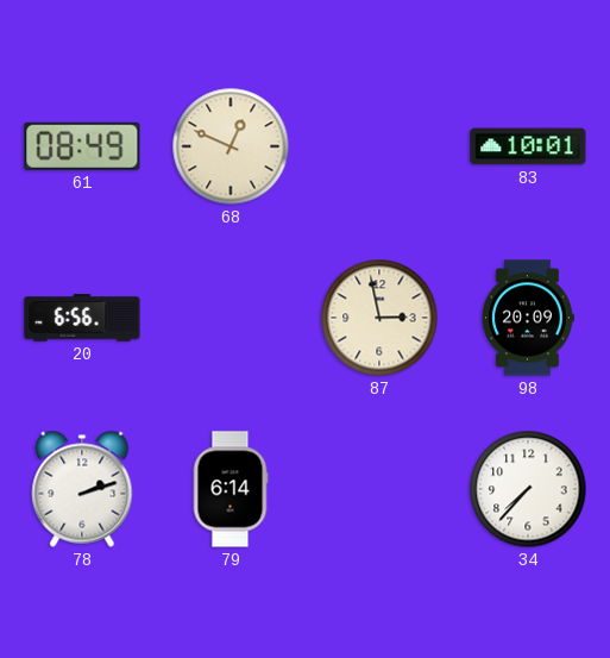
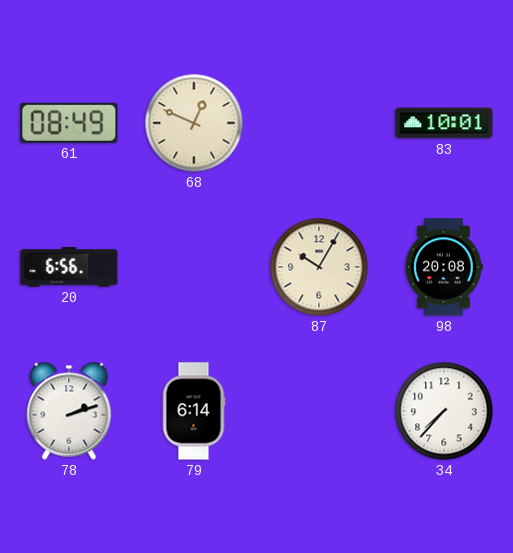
87: 2:58 -> 10:05
98: 20:09 -> 20:08
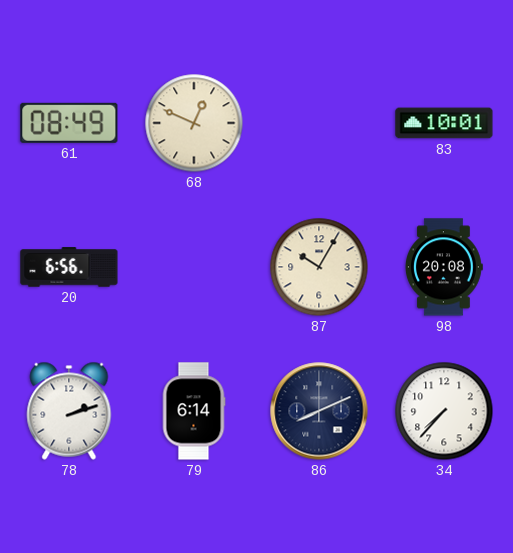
86: none -> 8:11
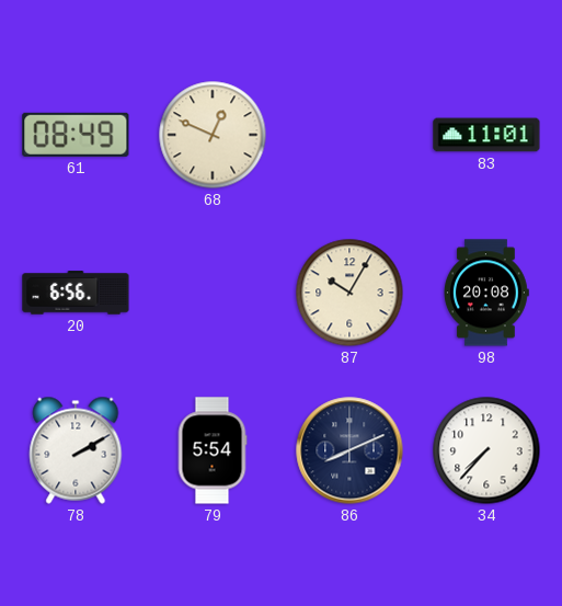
83: 10:01 -> 11:01
78: 2:12 -> 2:10
79: 6:14 -> 5:54
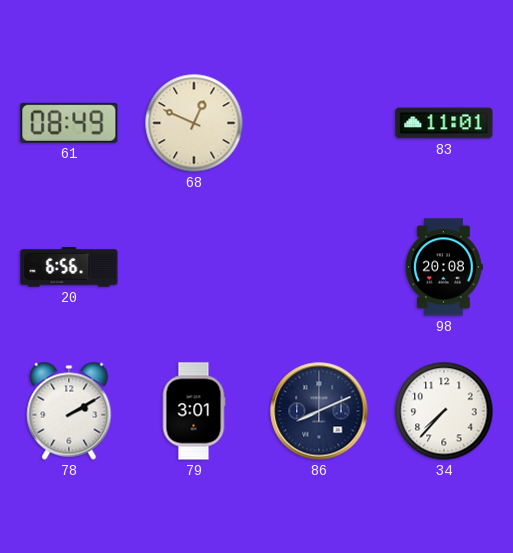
87: 10:05 -> none
79: 5:54 -> 3:01
